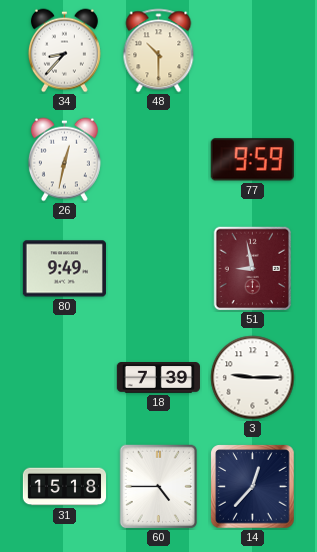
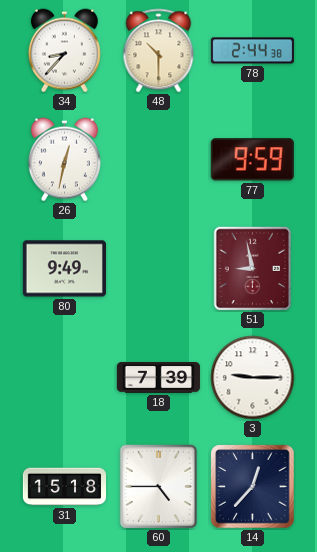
78: none -> 2:44
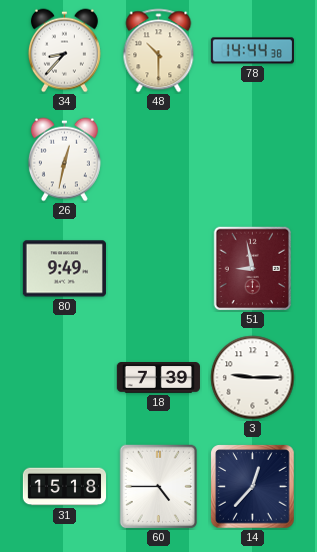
78: 2:44 -> 14:44
77: 9:59 -> none
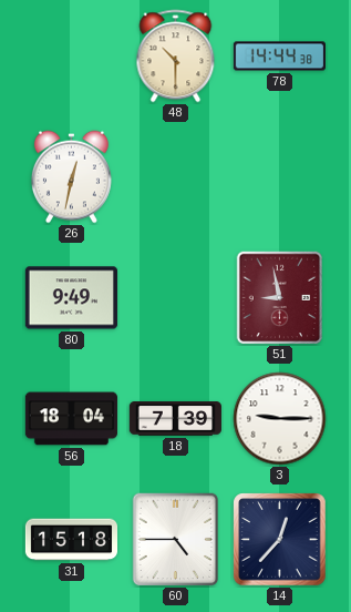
34: 8:37 -> none
56: none -> 18:04
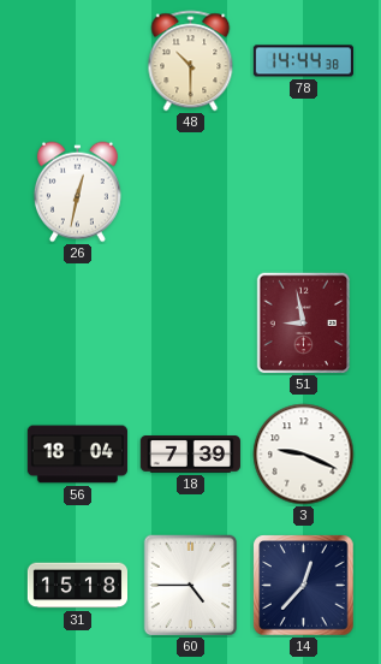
80: 9:49 -> none
3: 9:15 -> 9:19
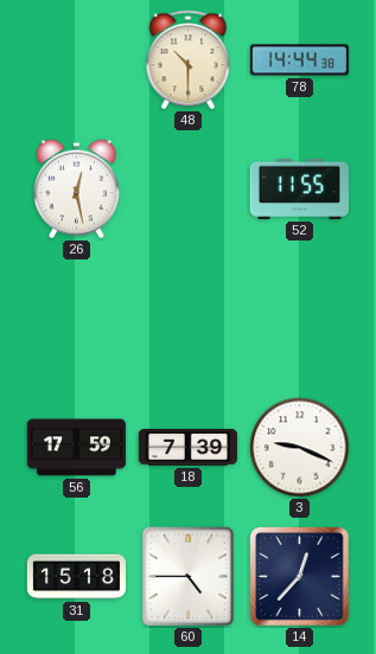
26: 12:32 -> 12:28
52: none -> 11:55
51: 8:58 -> none
56: 18:04 -> 17:59
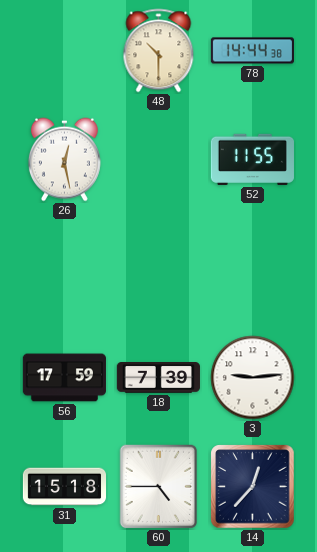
3: 9:19 -> 9:14
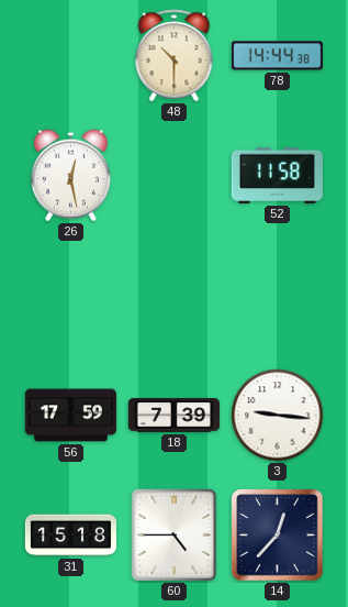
52: 11:55 -> 11:58
3: 9:14 -> 9:16
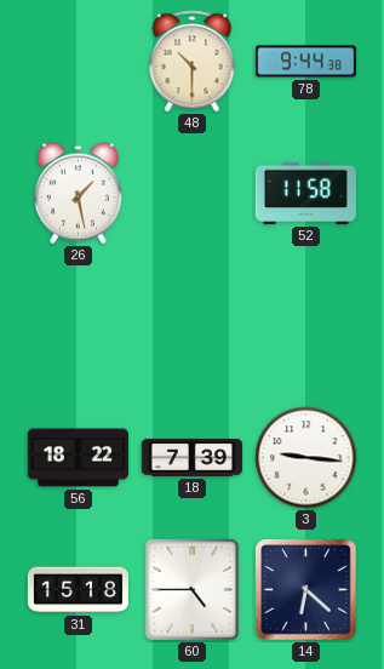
78: 14:44 -> 9:44
26: 12:28 -> 1:28
56: 17:59 -> 18:22
14: 12:37 -> 6:22
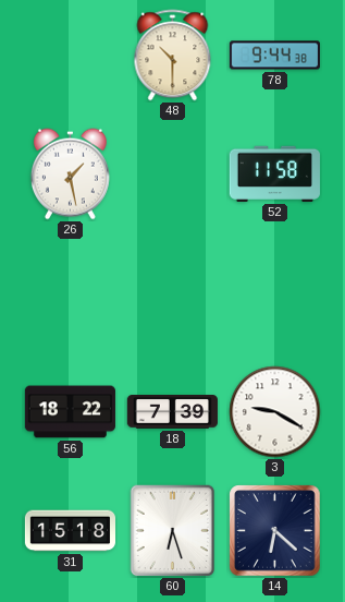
3: 9:16 -> 9:20
60: 4:45 -> 6:27
